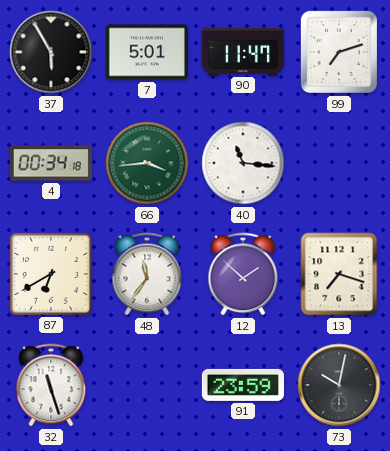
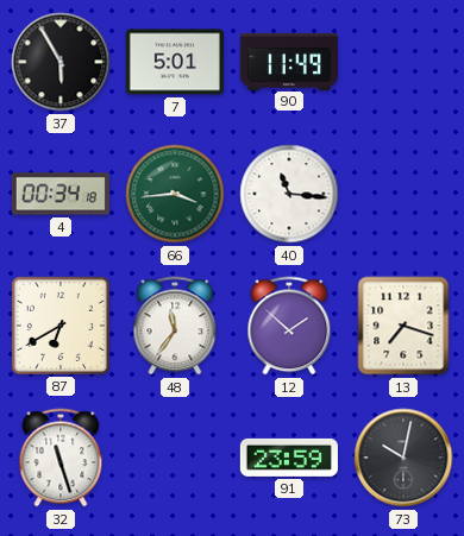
90: 11:47 -> 11:49
99: 7:12 -> none
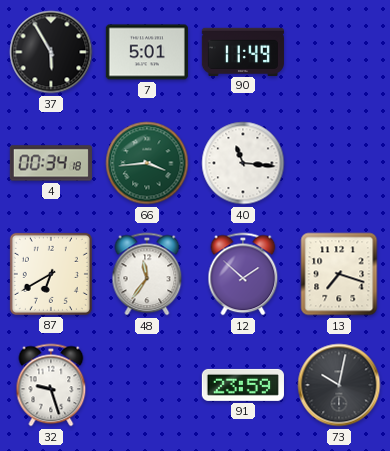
32: 11:27 -> 9:27
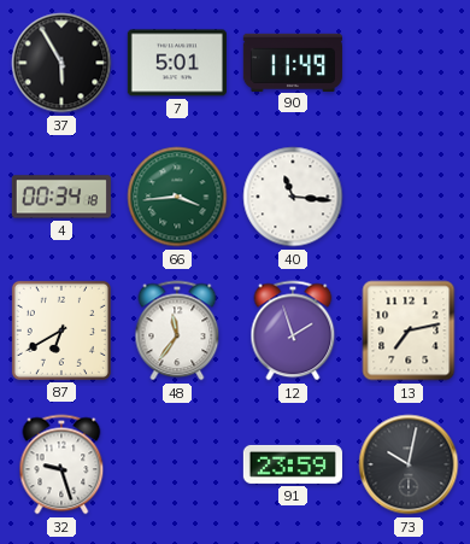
12: 1:52 -> 1:57
13: 7:18 -> 7:13
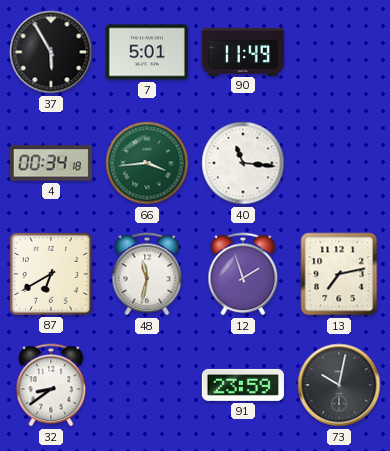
48: 11:36 -> 11:32
32: 9:27 -> 8:39
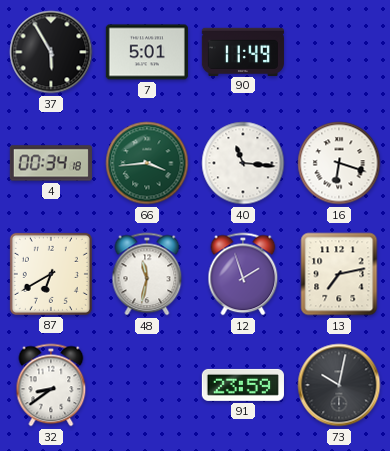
16: none -> 6:18
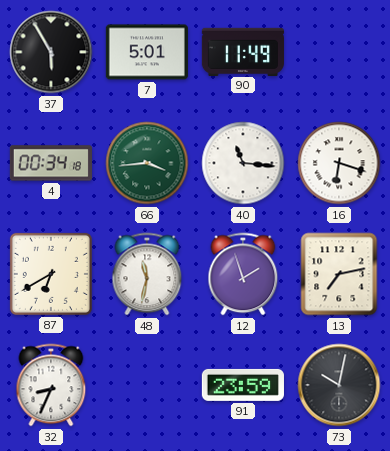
32: 8:39 -> 8:34
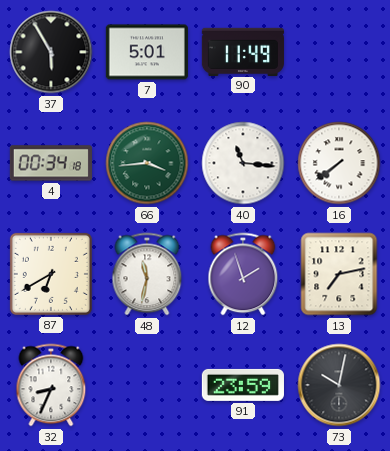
16: 6:18 -> 7:39
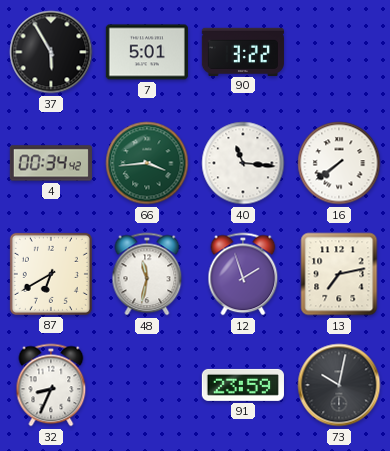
90: 11:49 -> 3:22
4: 00:34:18 -> 00:34:42
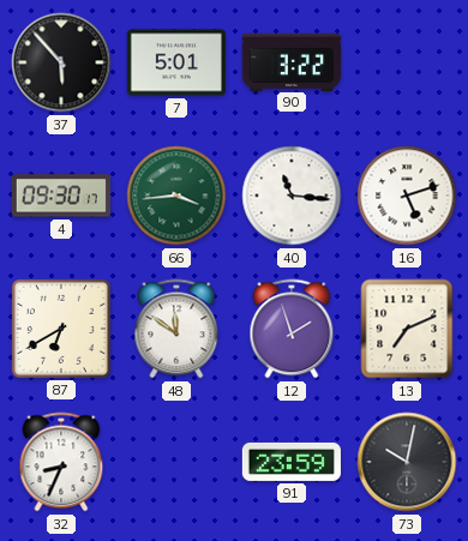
37: 5:55 -> 5:53
4: 00:34 -> 09:30
16: 7:39 -> 5:12
48: 11:32 -> 11:51
13: 7:13 -> 7:11
